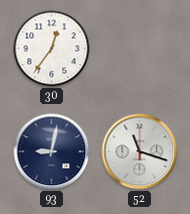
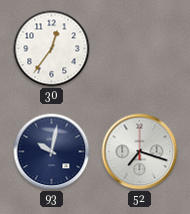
93: 9:02 -> 10:02
52: 11:18 -> 7:18
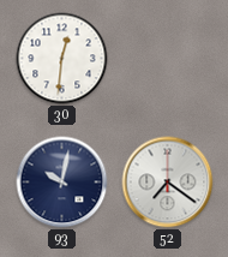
30: 12:36 -> 12:31
52: 7:18 -> 7:21
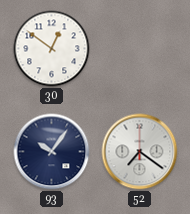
30: 12:31 -> 12:51
93: 10:02 -> 10:06
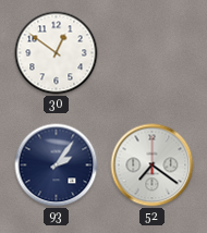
93: 10:06 -> 2:06
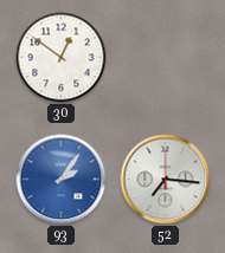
93 dial: navy -> blue
52: 7:21 -> 7:16
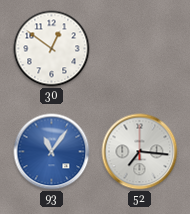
93: 2:06 -> 11:06
